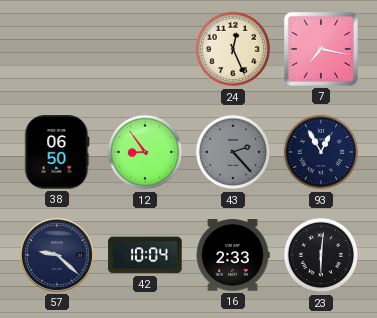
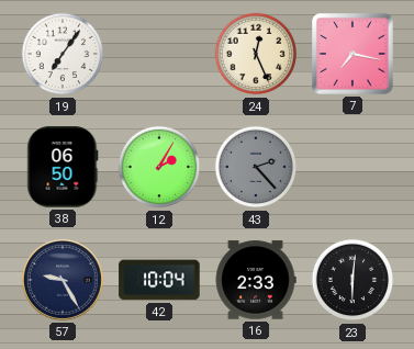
19: none -> 7:06
12: 8:54 -> 2:05
93: 12:55 -> none
57: 9:22 -> 9:25
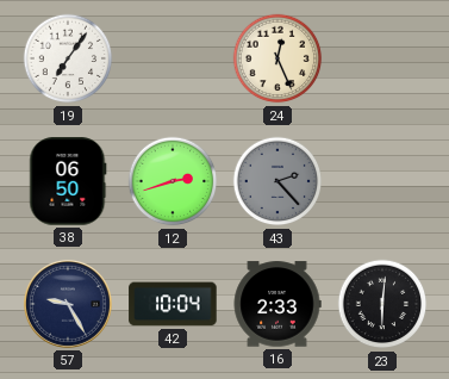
7: 7:17 -> none
12: 2:05 -> 2:42
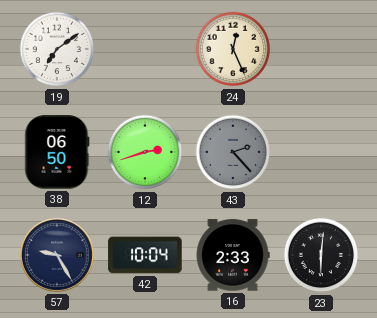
19: 7:06 -> 7:09
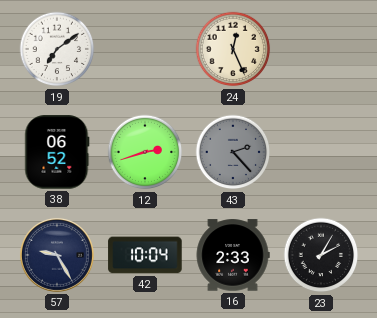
38: 06:50 -> 06:52
23: 6:01 -> 2:05
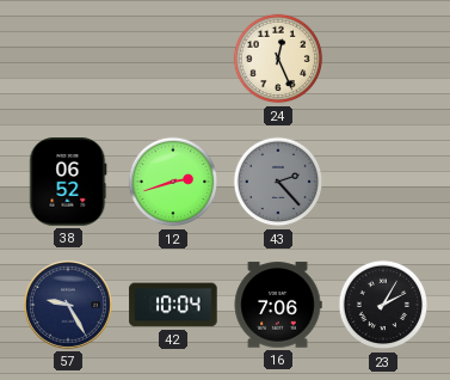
19: 7:09 -> none
16: 2:33 -> 7:06
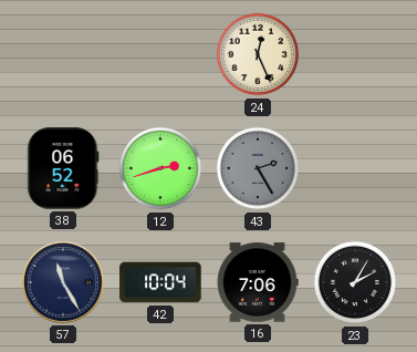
43: 2:23 -> 2:25
57: 9:25 -> 11:25
